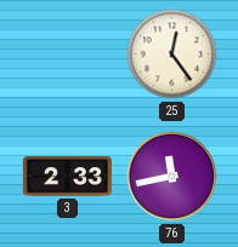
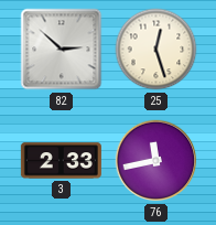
82: none -> 2:52
25: 12:24 -> 12:27
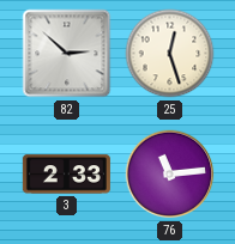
76: 11:43 -> 11:14
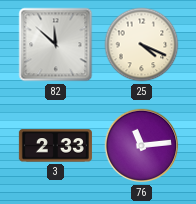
82: 2:52 -> 11:52
25: 12:27 -> 4:19
